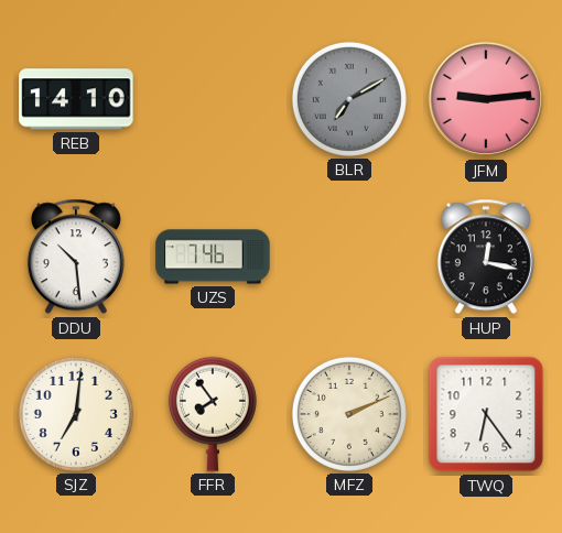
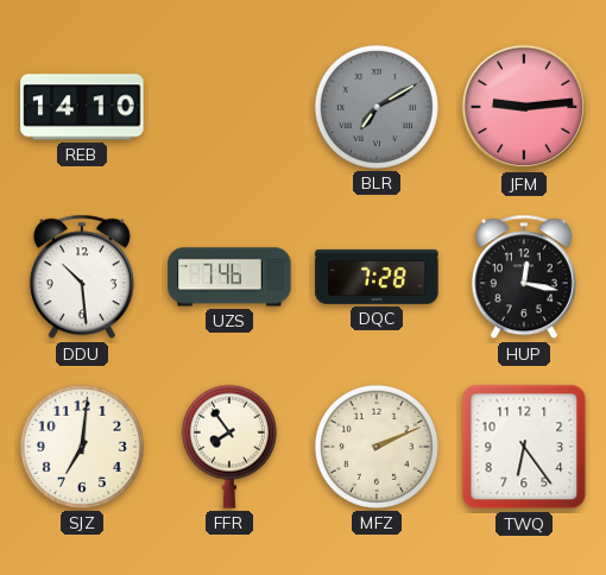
DQC: none -> 7:28
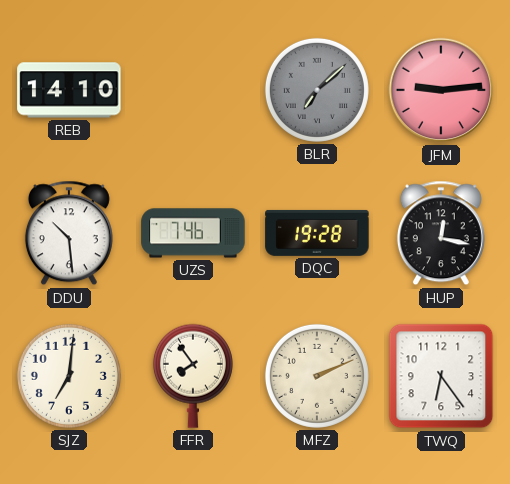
BLR: 7:10 -> 7:08
DQC: 7:28 -> 19:28
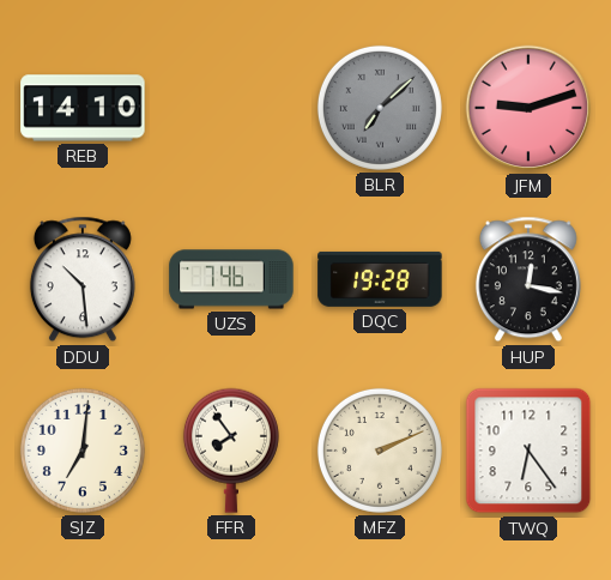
JFM: 9:14 -> 9:12
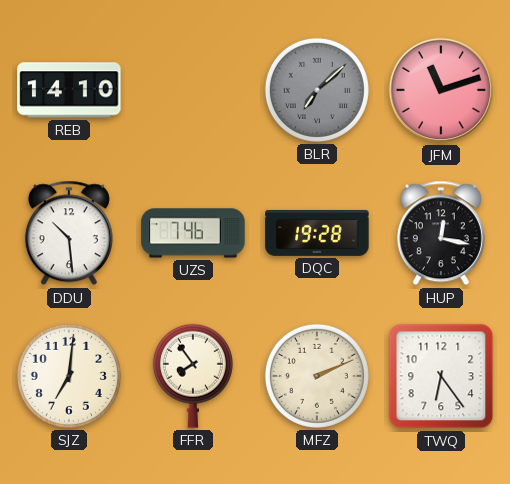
JFM: 9:12 -> 11:12
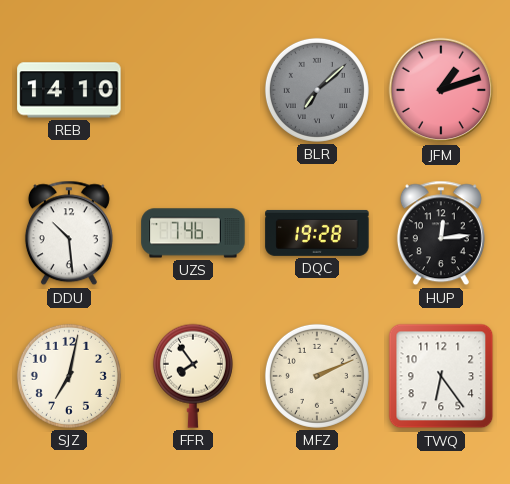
JFM: 11:12 -> 1:12
HUP: 12:17 -> 12:14
SJZ: 7:01 -> 7:02
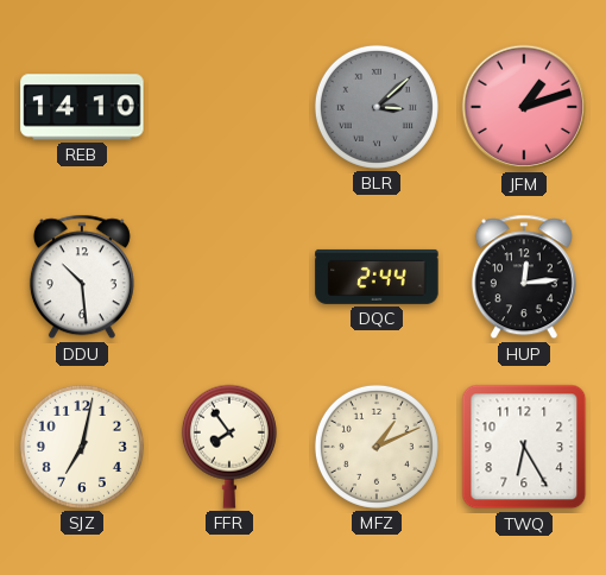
BLR: 7:08 -> 3:08
UZS: 7:46 -> none
DQC: 19:28 -> 2:44
MFZ: 2:11 -> 1:11
TWQ: 6:24 -> 6:25
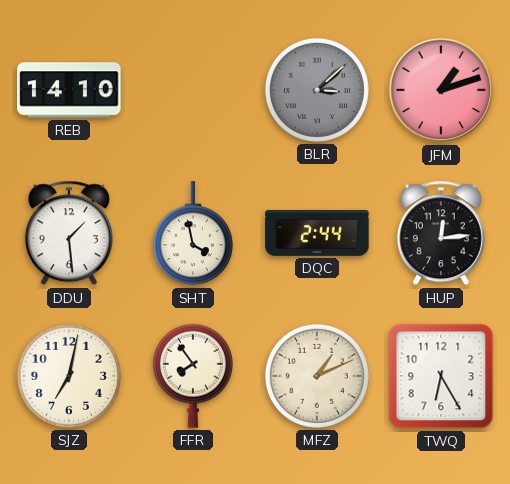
DDU: 10:29 -> 1:29
SHT: none -> 3:58
